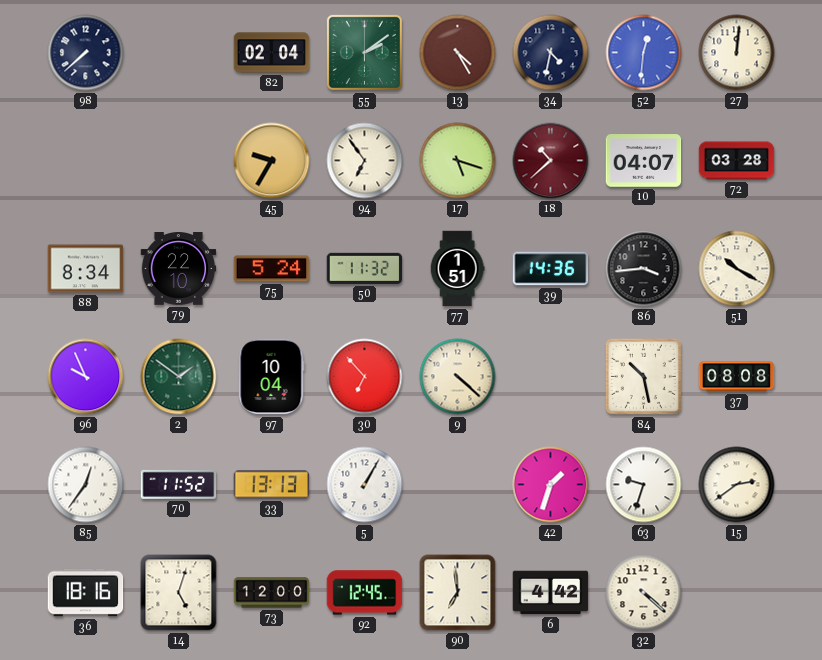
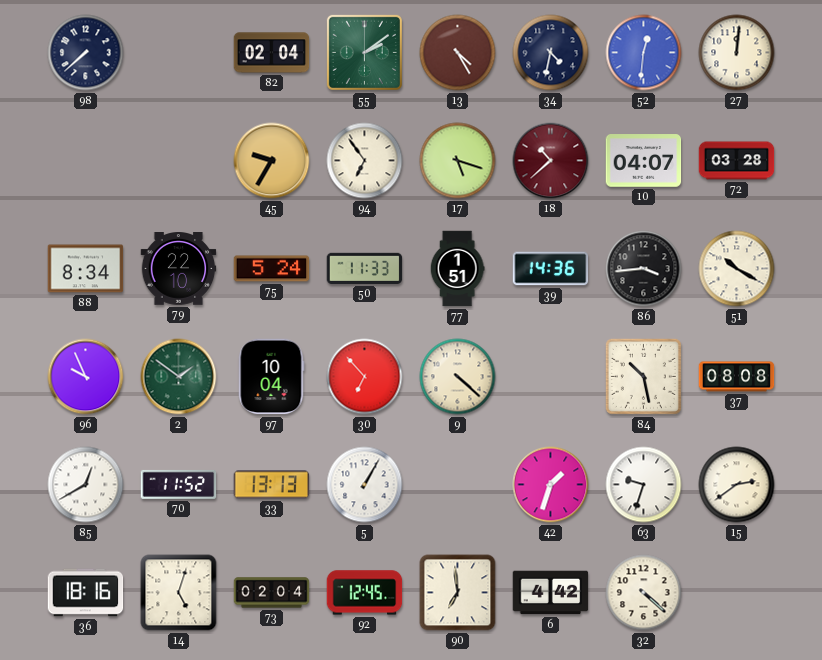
50: 11:32 -> 11:33
85: 12:36 -> 12:40
73: 12:00 -> 02:04
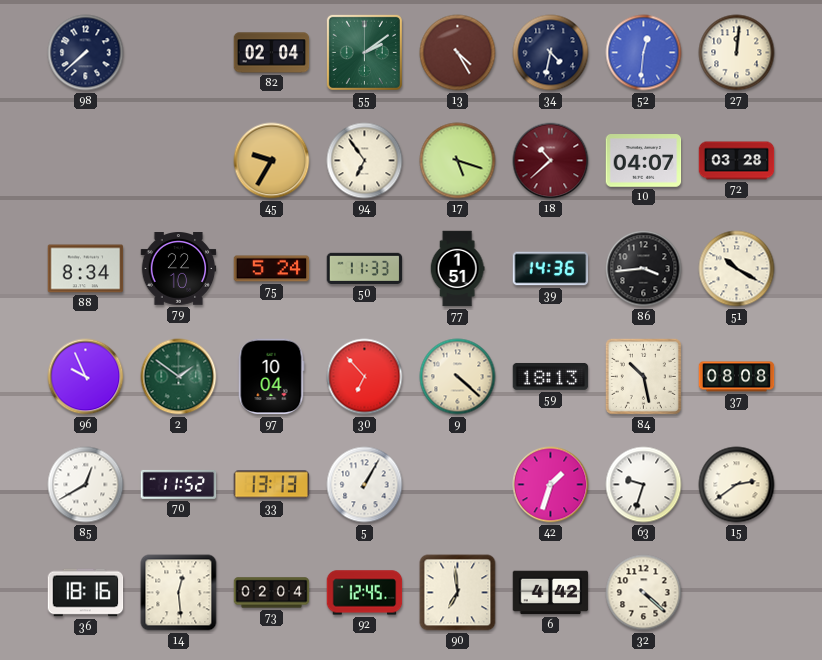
59: none -> 18:13
14: 5:03 -> 12:29
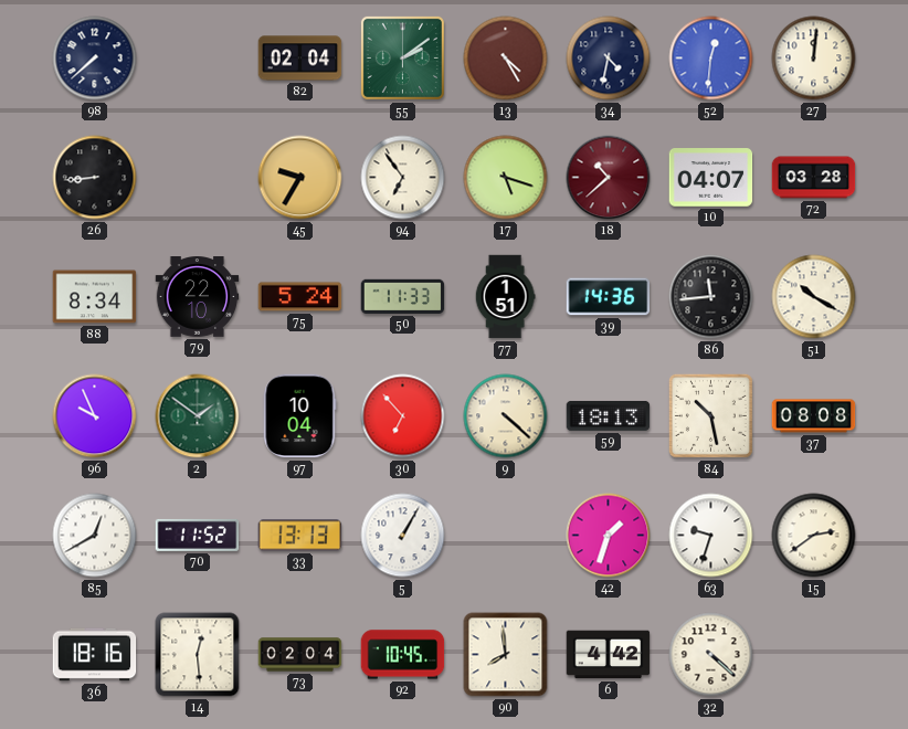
26: none -> 8:44
86: 3:44 -> 11:44
92: 12:45 -> 10:45
90: 6:59 -> 7:59
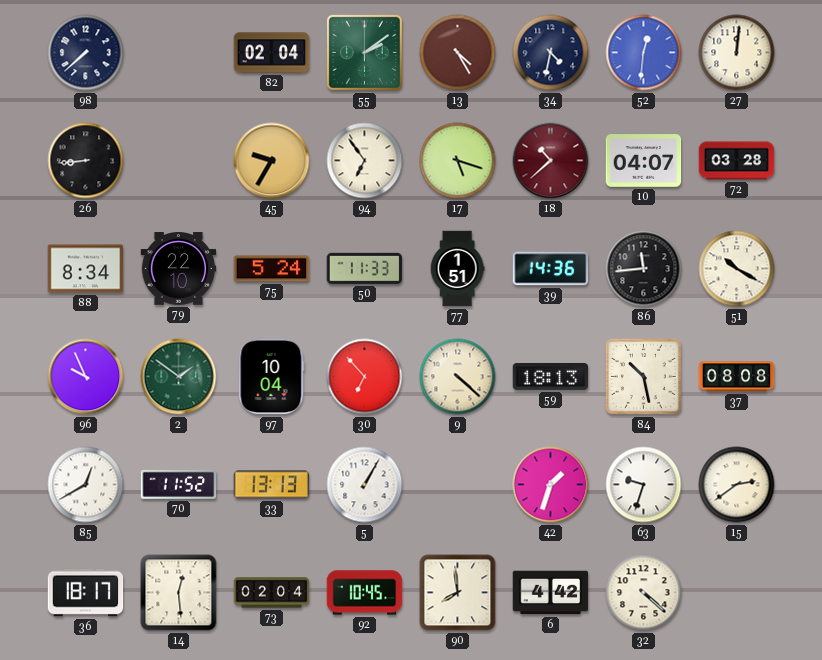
36: 18:16 -> 18:17
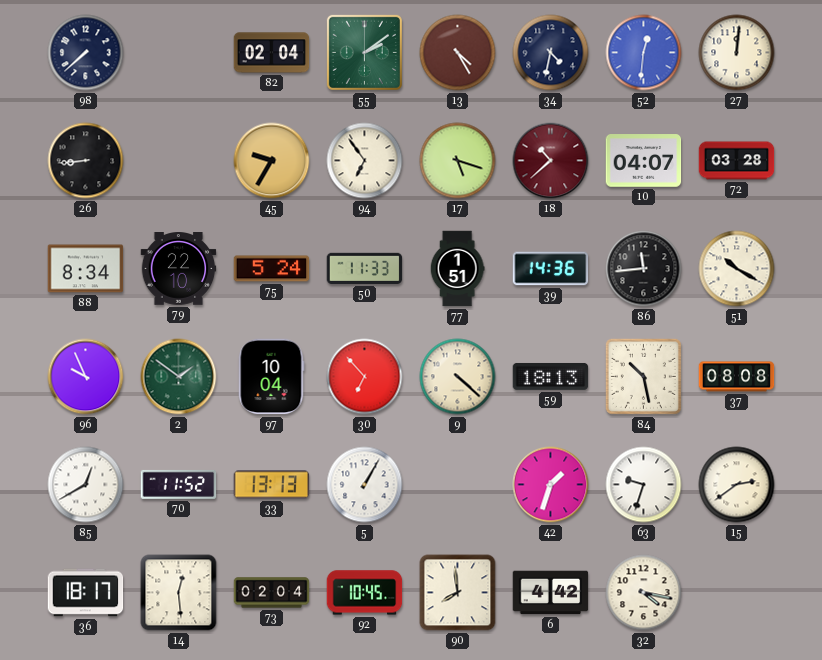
32: 4:22 -> 4:17
